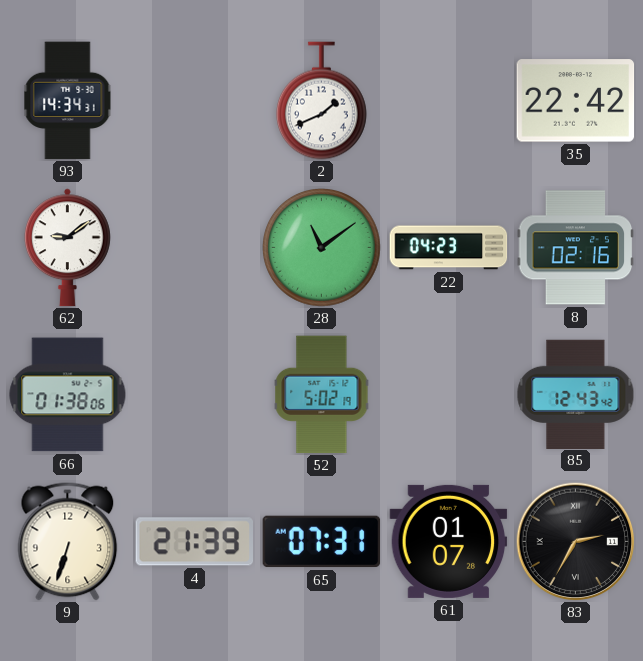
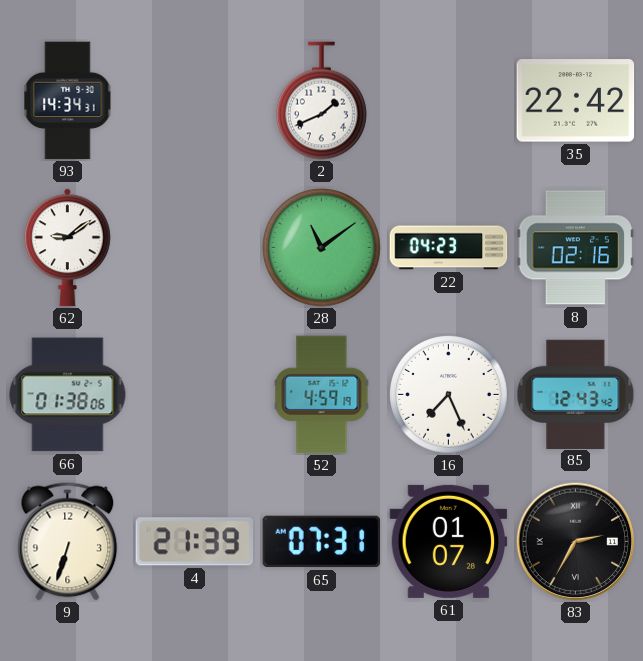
52: 5:02 -> 4:59
16: none -> 7:26
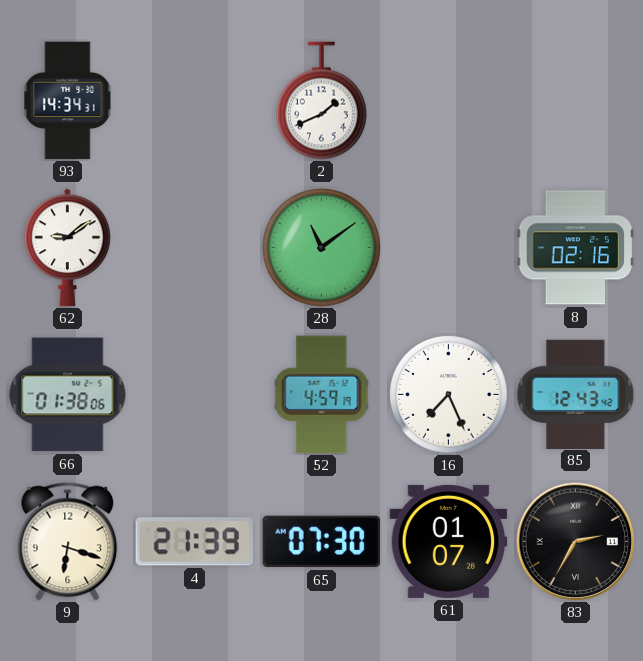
35: 22:42 -> none
22: 04:23 -> none
9: 6:33 -> 6:18
65: 07:31 -> 07:30
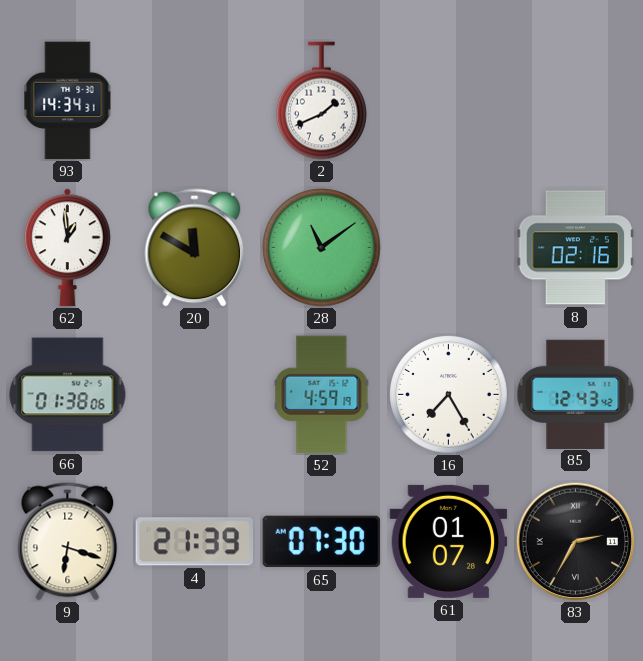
62: 9:09 -> 12:59
20: none -> 11:50
16: 7:26 -> 7:25
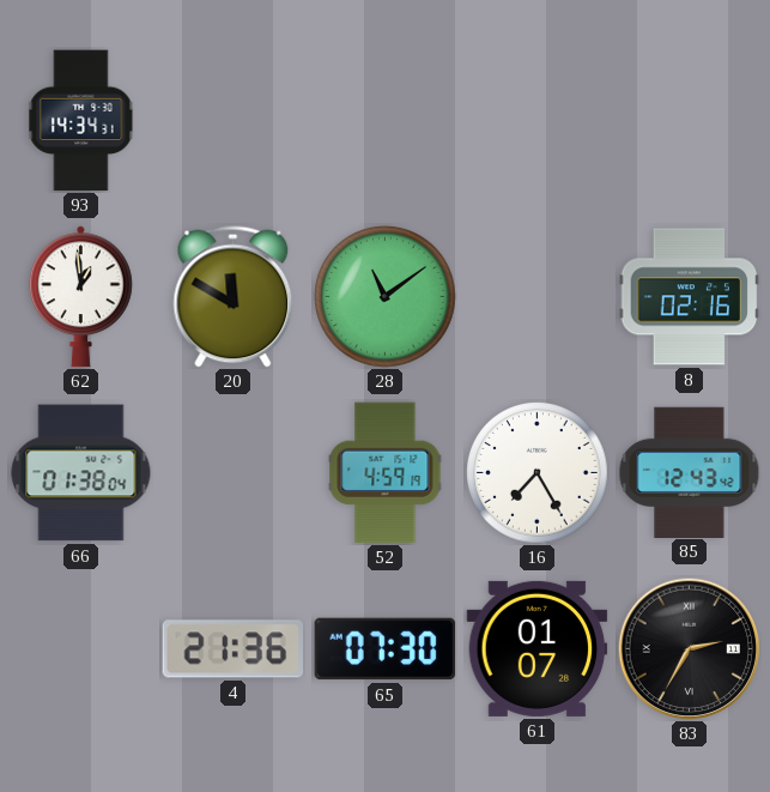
2: 1:41 -> none
66: 01:38:06 -> 01:38:04
9: 6:18 -> none
4: 21:39 -> 21:36
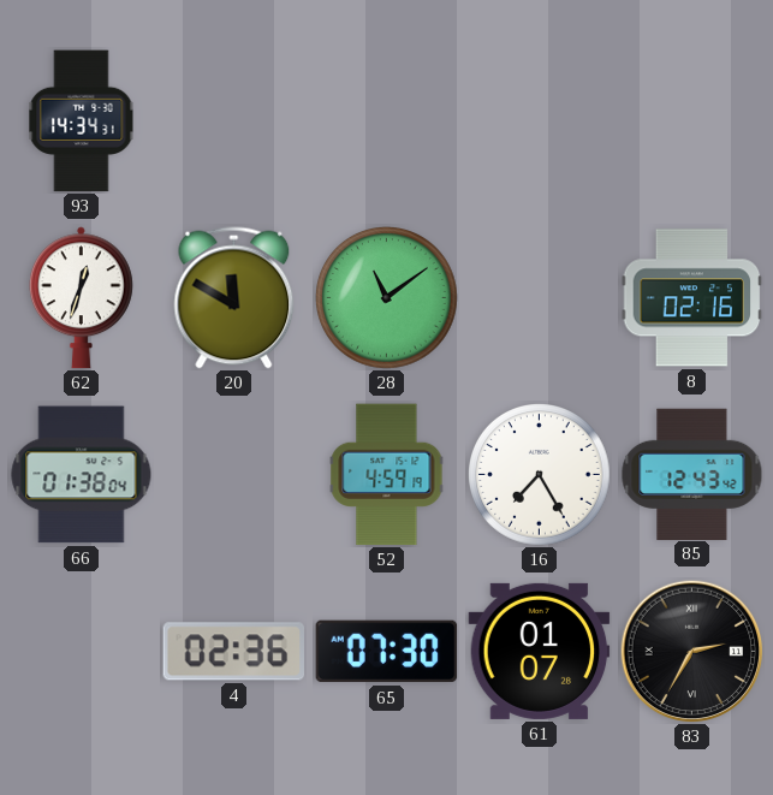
62: 12:59 -> 12:33
4: 21:36 -> 02:36
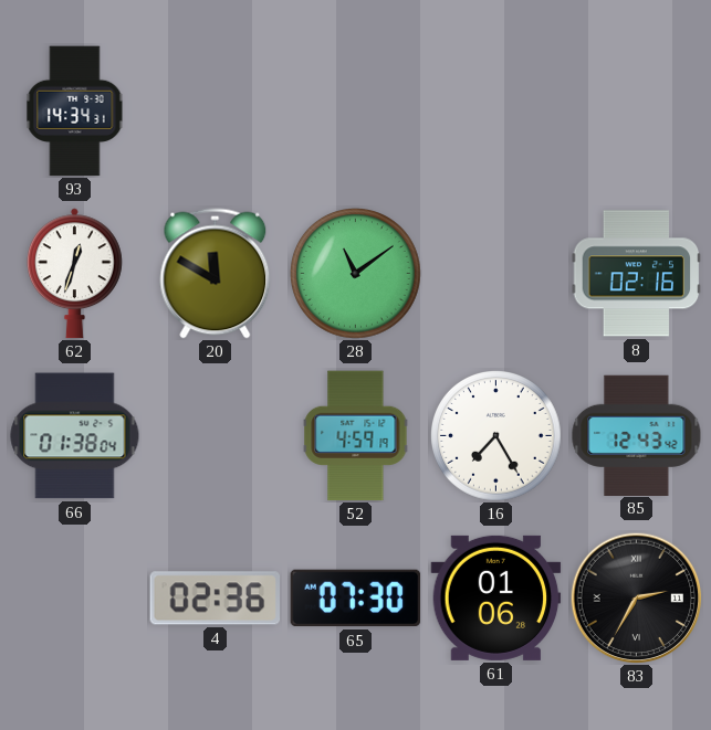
61: 01:07 -> 01:06
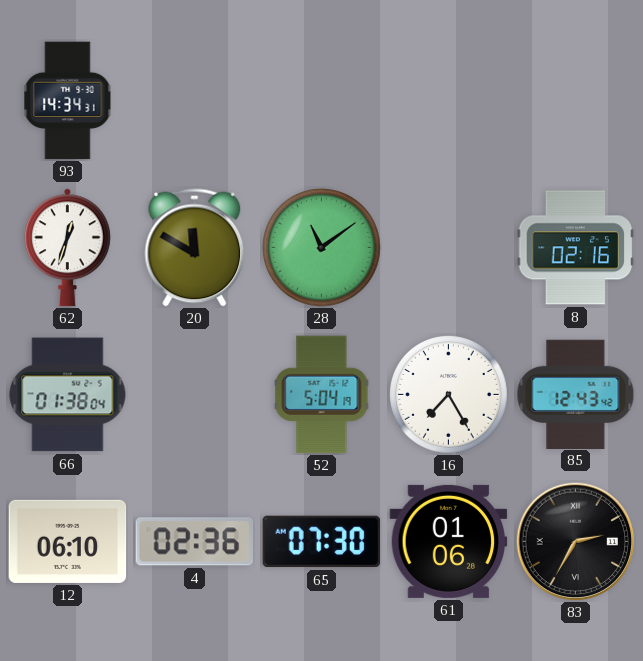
52: 4:59 -> 5:04
12: none -> 06:10
